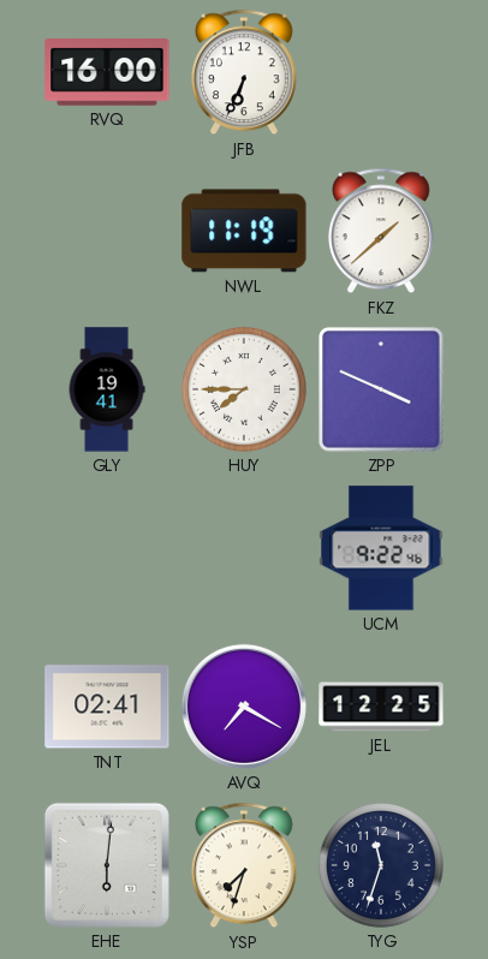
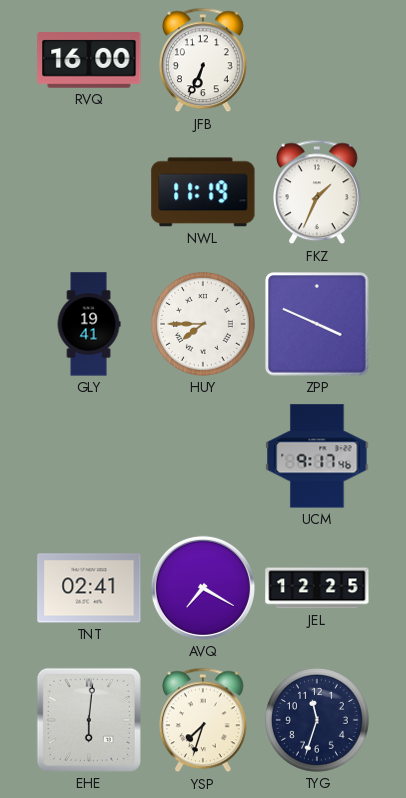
FKZ: 1:38 -> 1:34
UCM: 9:22 -> 9:17
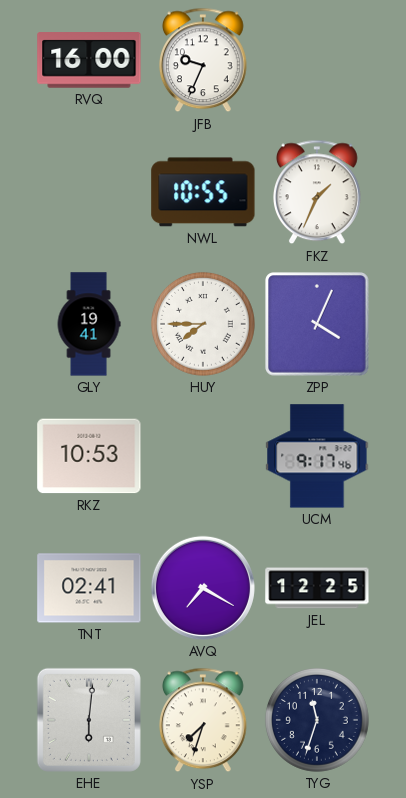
JFB: 6:34 -> 9:34
NWL: 11:19 -> 10:55
ZPP: 3:49 -> 4:04
RKZ: none -> 10:53
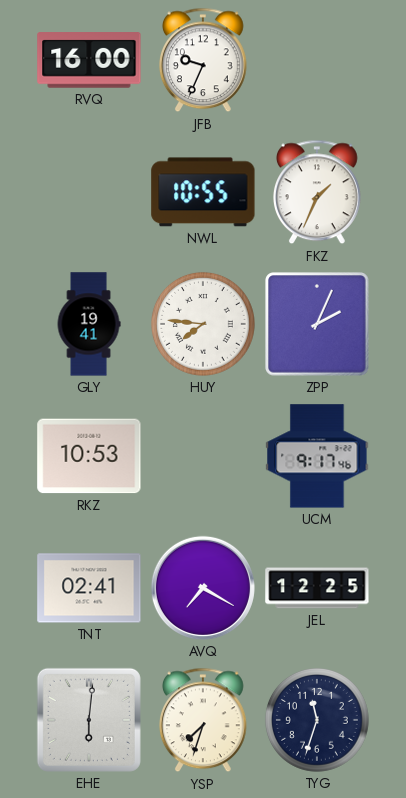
HUY: 7:45 -> 7:46
ZPP: 4:04 -> 2:04
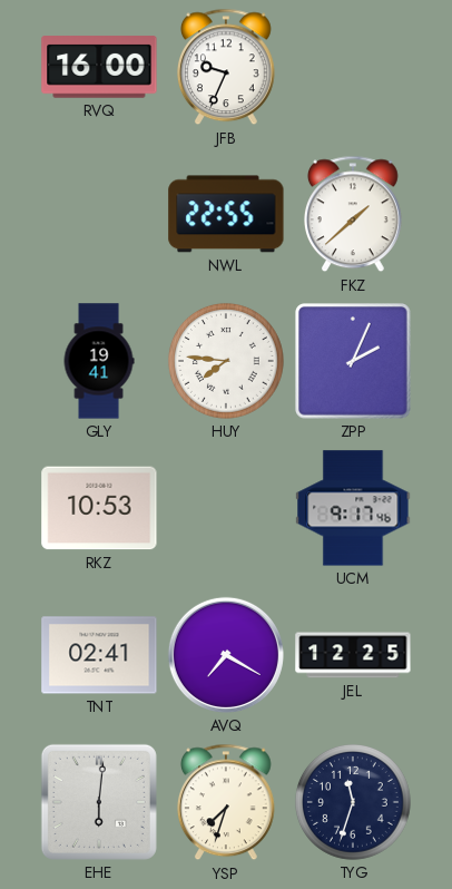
NWL: 10:55 -> 22:55
FKZ: 1:34 -> 1:38
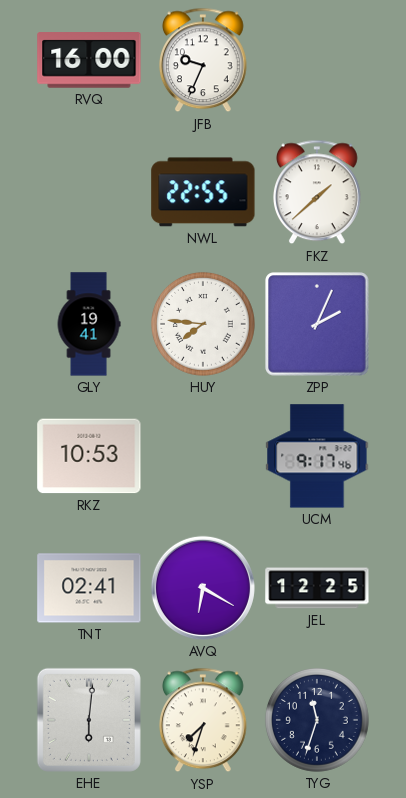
AVQ: 7:20 -> 6:20
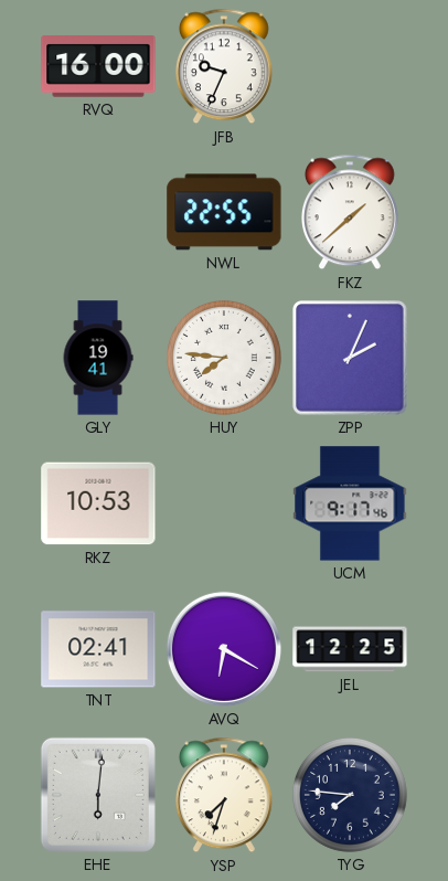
TYG: 11:33 -> 7:46
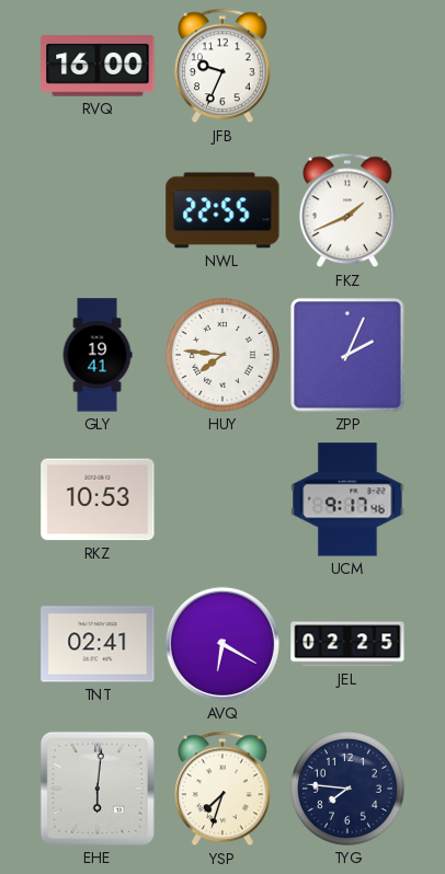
FKZ: 1:38 -> 1:41
JEL: 12:25 -> 02:25
